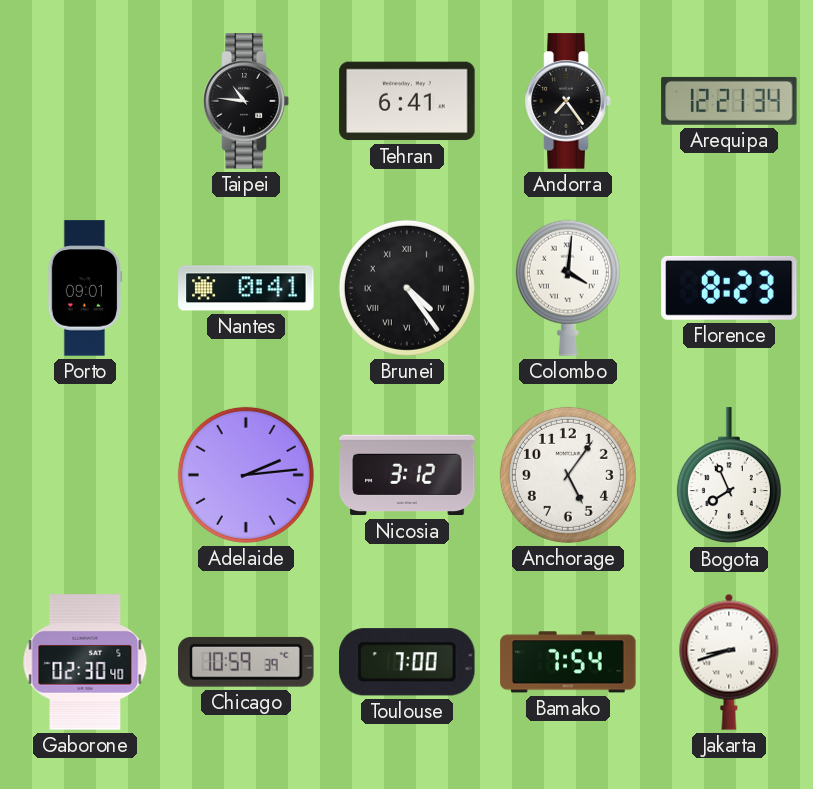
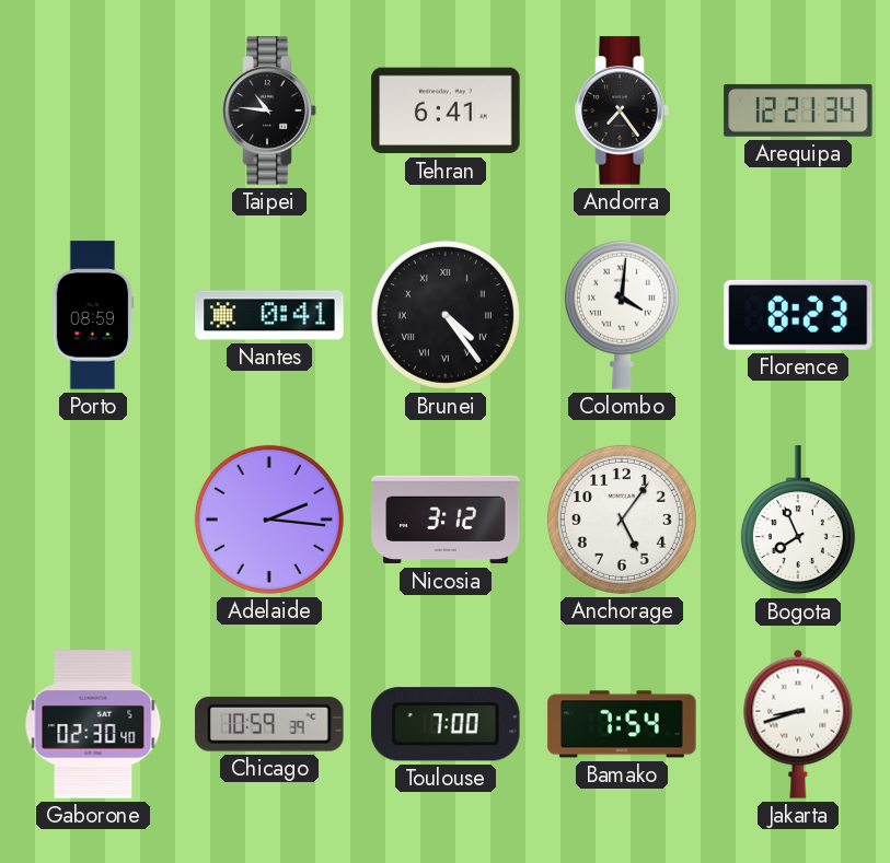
Porto: 09:01 -> 08:59
Adelaide: 2:14 -> 2:16
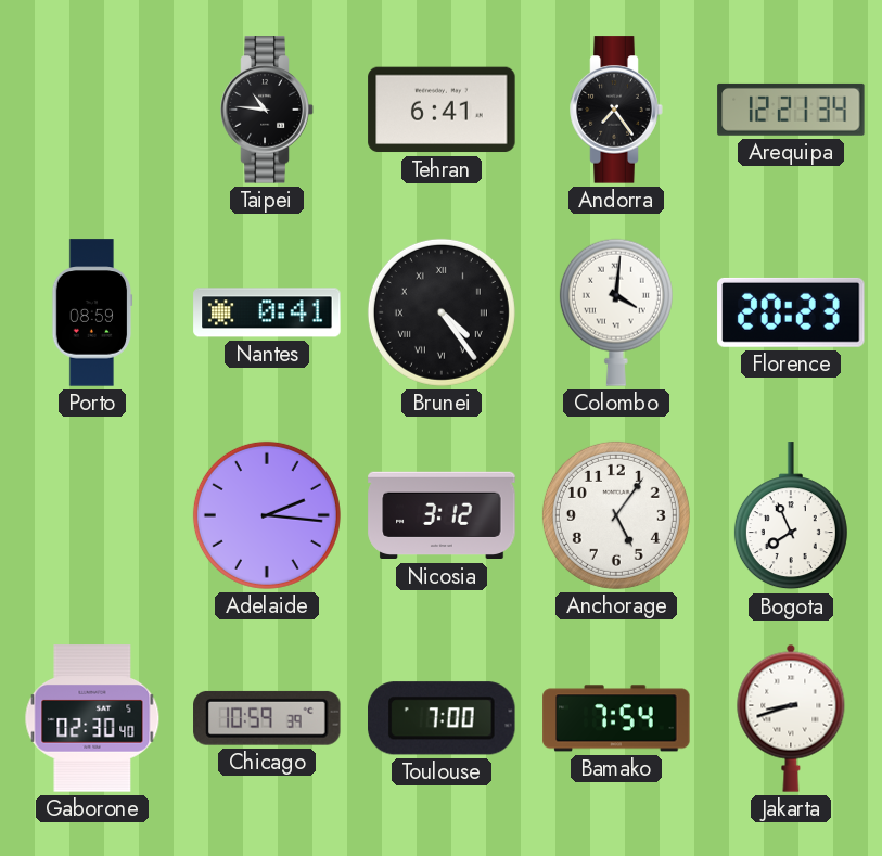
Florence: 8:23 -> 20:23
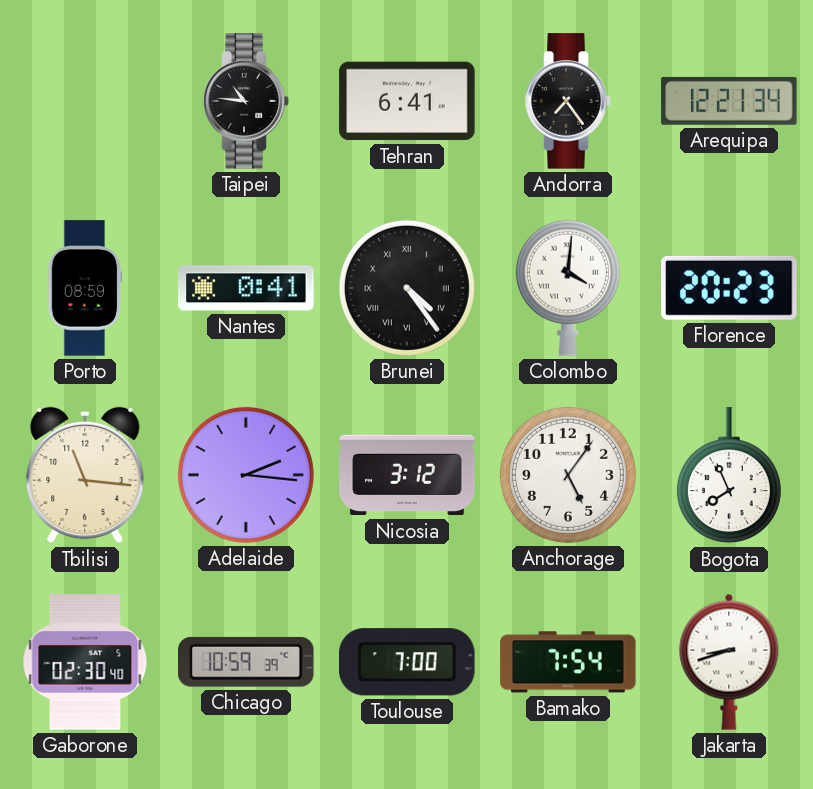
Tbilisi: none -> 11:16
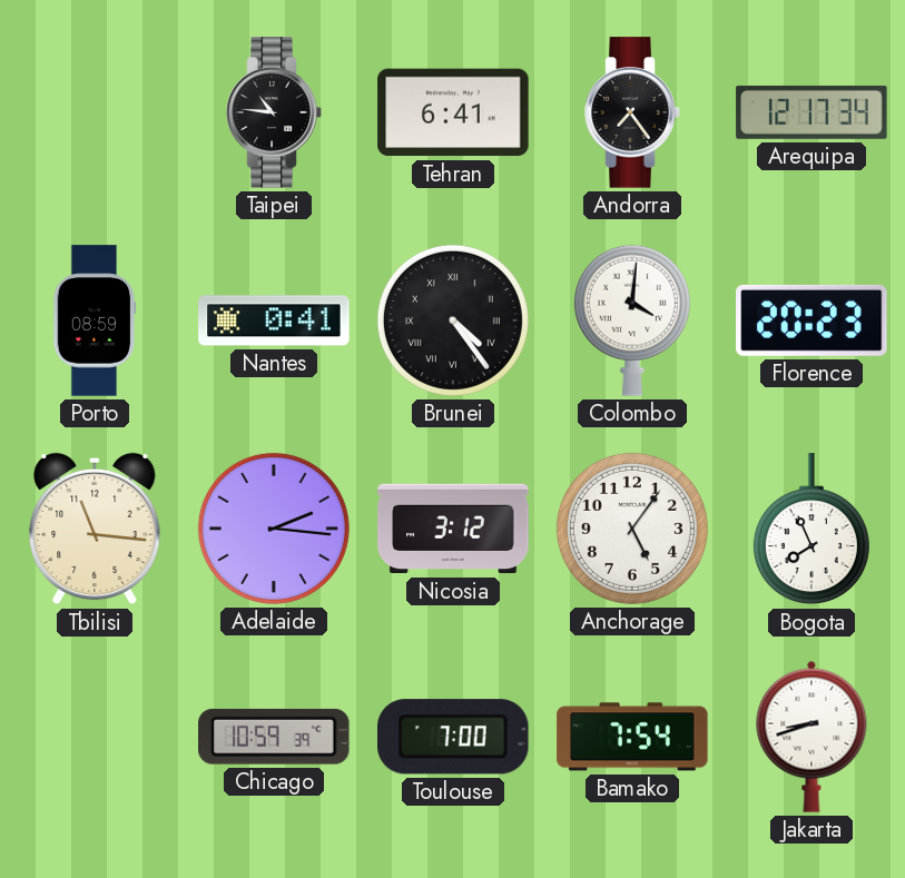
Arequipa: 12:21 -> 12:17
Gaborone: 02:30 -> none
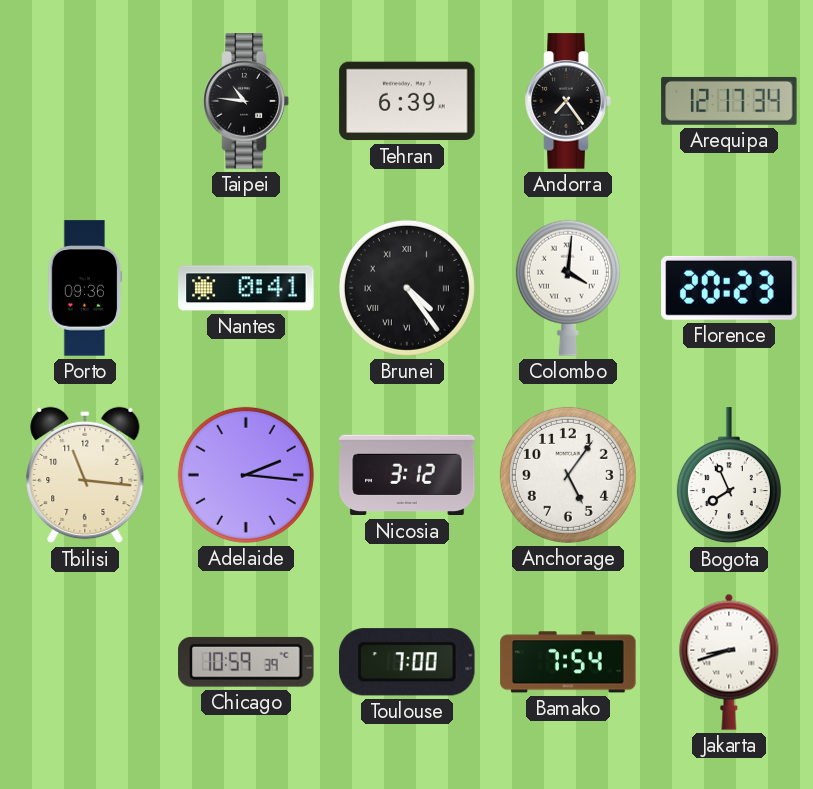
Tehran: 6:41 -> 6:39
Porto: 08:59 -> 09:36
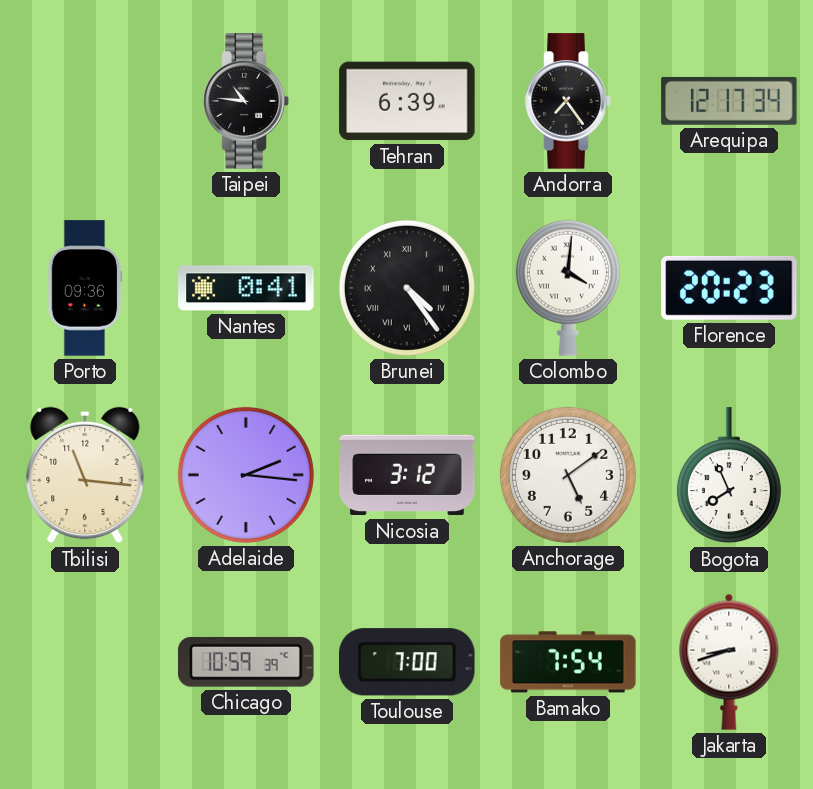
Anchorage: 5:06 -> 5:09
